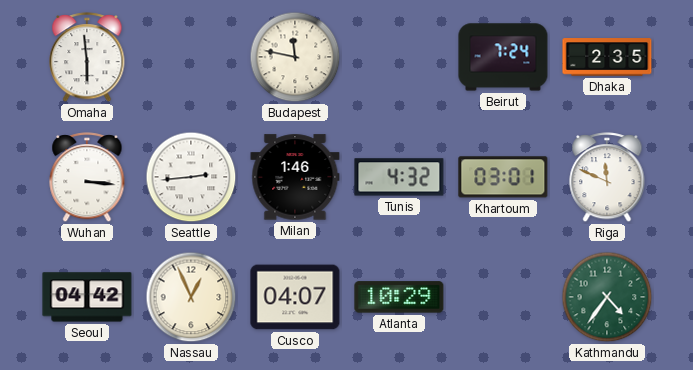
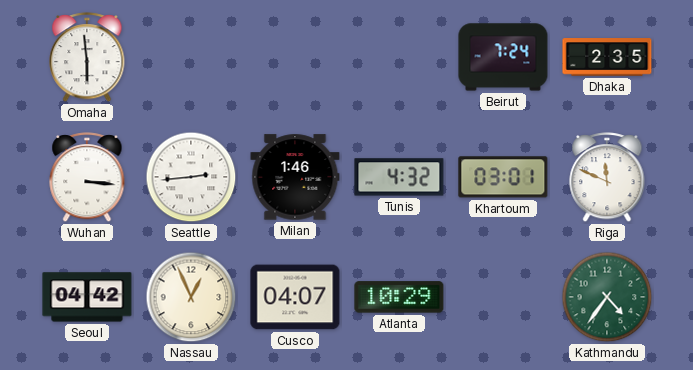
Budapest: 11:47 -> none
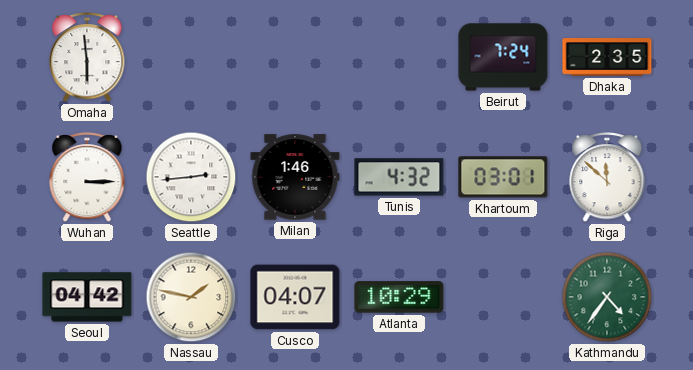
Wuhan: 3:16 -> 3:15
Riga: 11:49 -> 11:52
Nassau: 12:56 -> 1:47
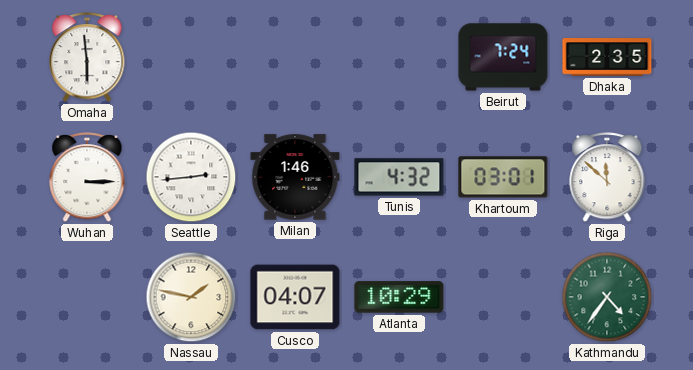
Seoul: 04:42 -> none
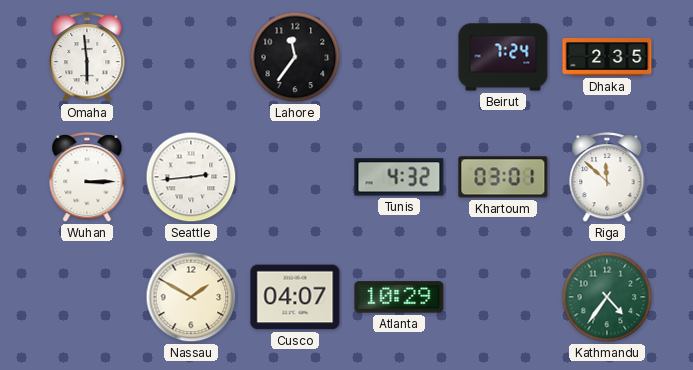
Lahore: none -> 11:36
Milan: 1:46 -> none
Nassau: 1:47 -> 1:50
